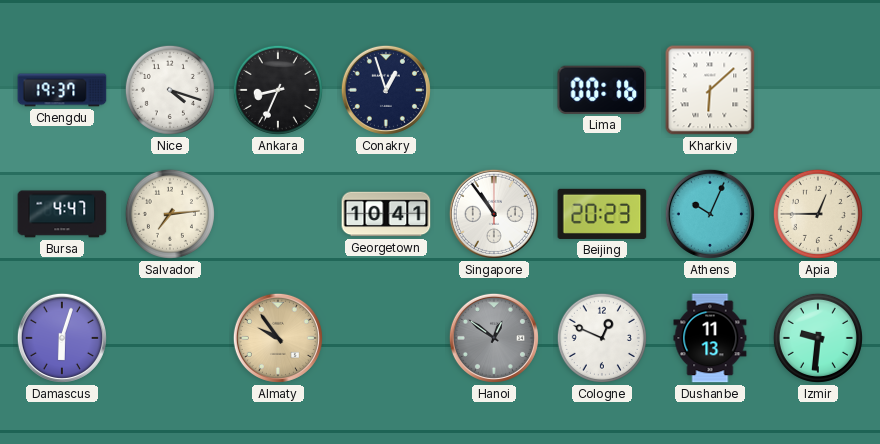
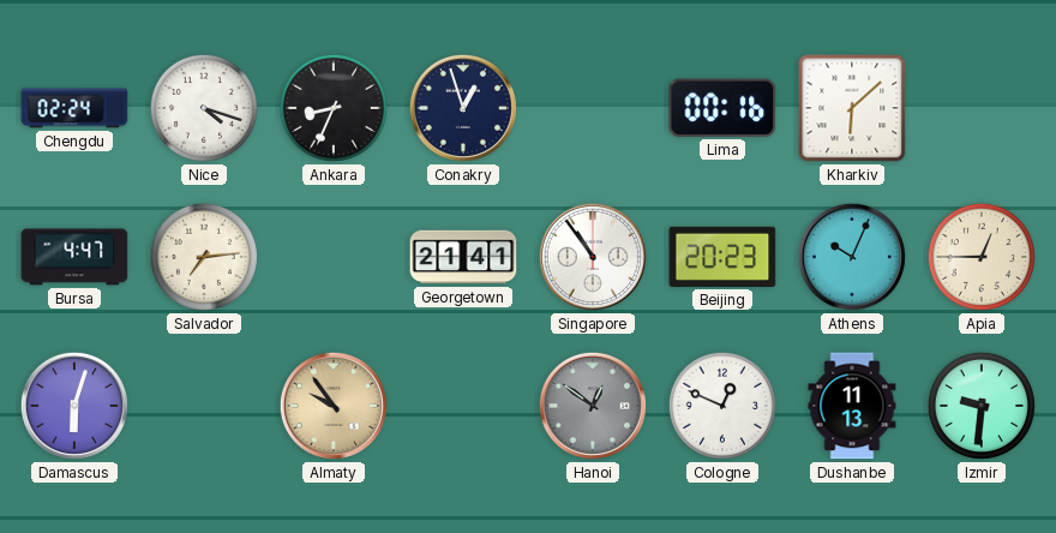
Chengdu: 19:37 -> 02:24
Georgetown: 10:41 -> 21:41
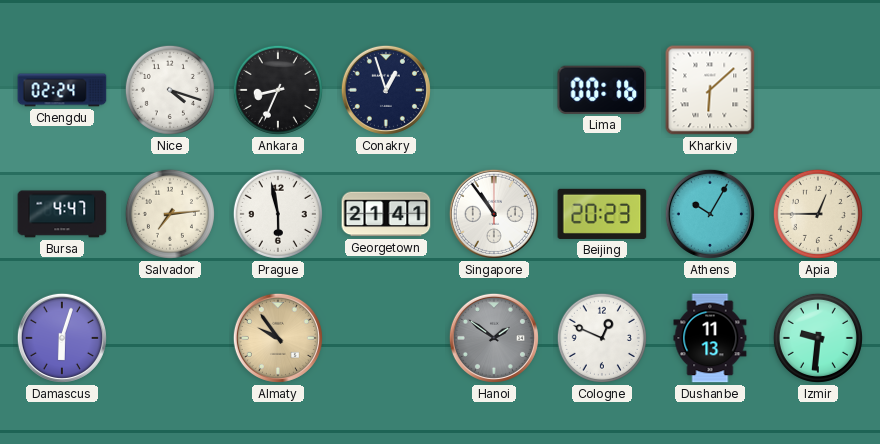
Prague: none -> 5:58
Athens: 10:04 -> 10:05
Hanoi: 12:51 -> 1:51
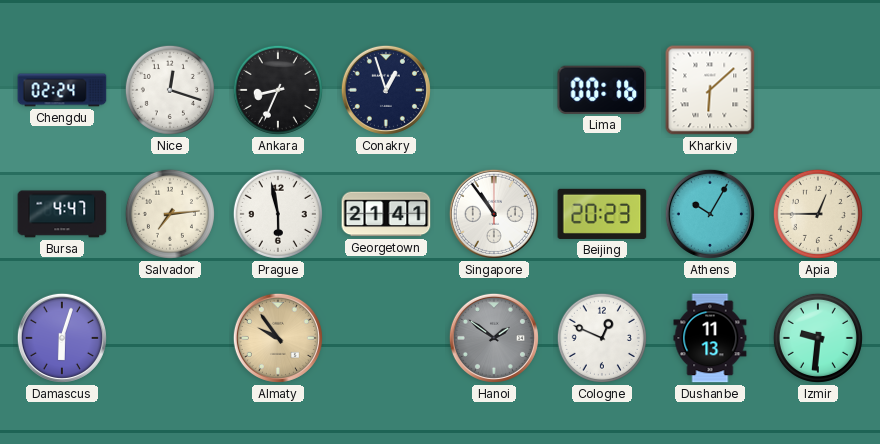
Nice: 4:18 -> 12:18
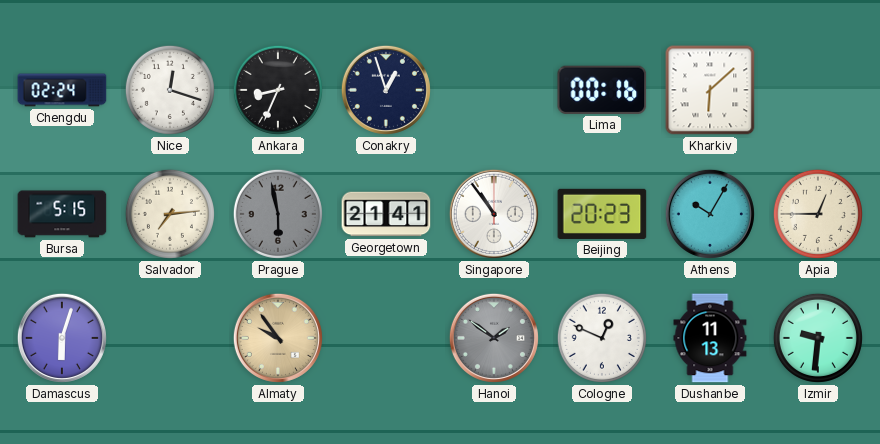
Bursa: 4:47 -> 5:15
Prague dial: white -> grey
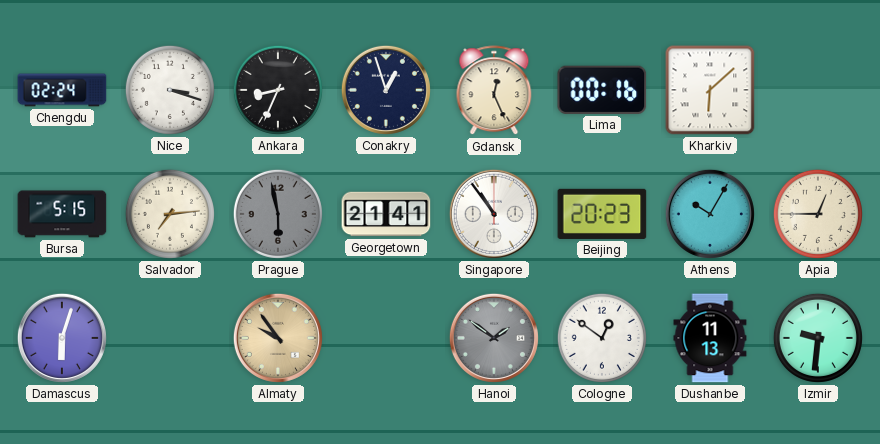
Nice: 12:18 -> 3:18
Gdansk: none -> 12:26
Cologne: 12:49 -> 12:51
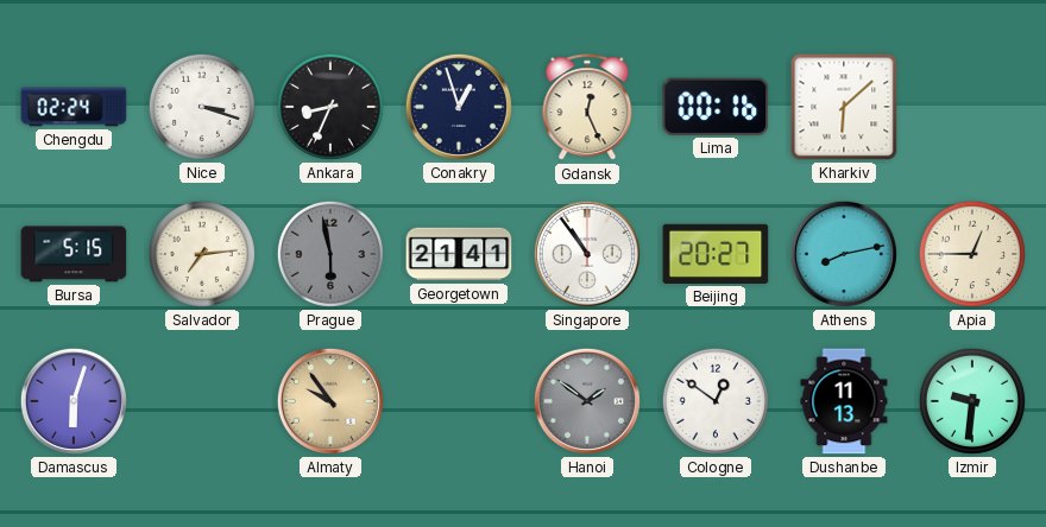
Beijing: 20:23 -> 20:27
Athens: 10:05 -> 8:13
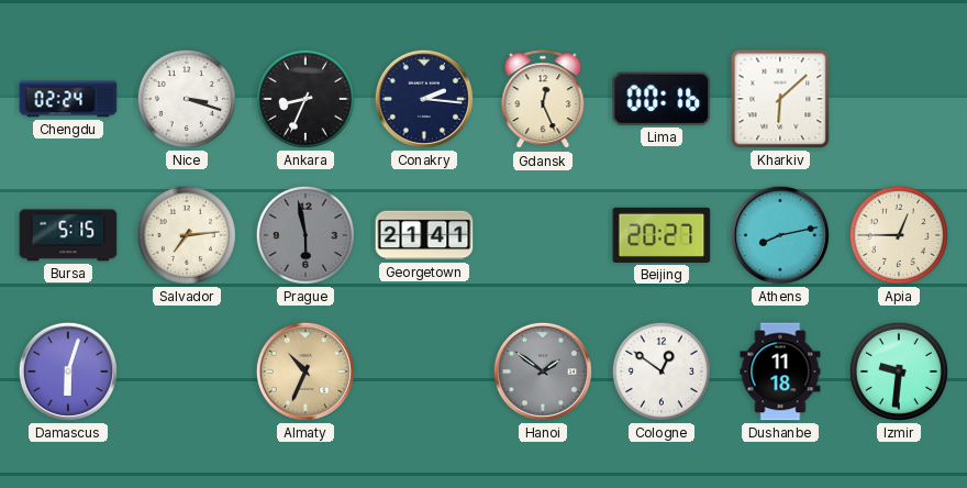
Conakry: 12:57 -> 2:16
Singapore: 10:54 -> none
Almaty: 9:54 -> 10:34
Dushanbe: 11:13 -> 11:18
